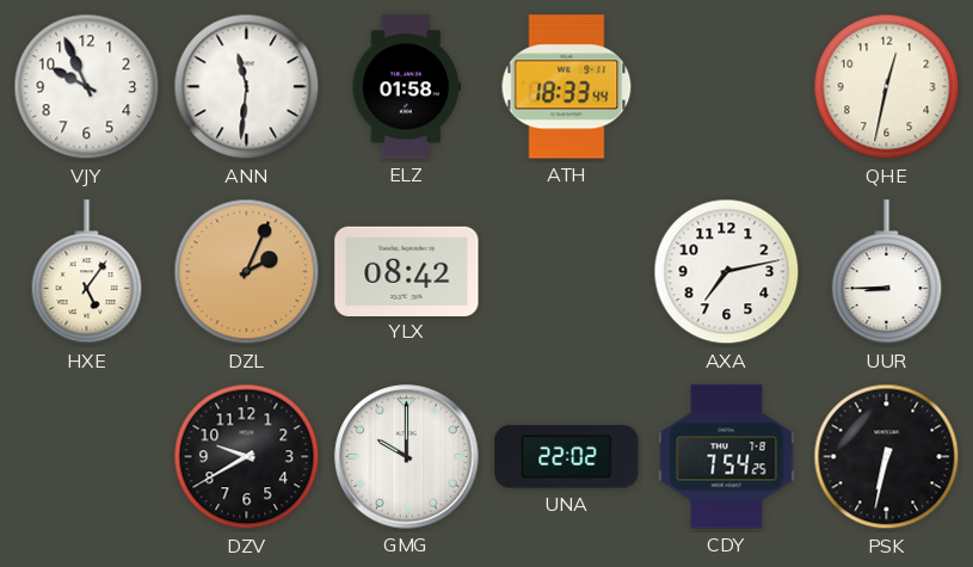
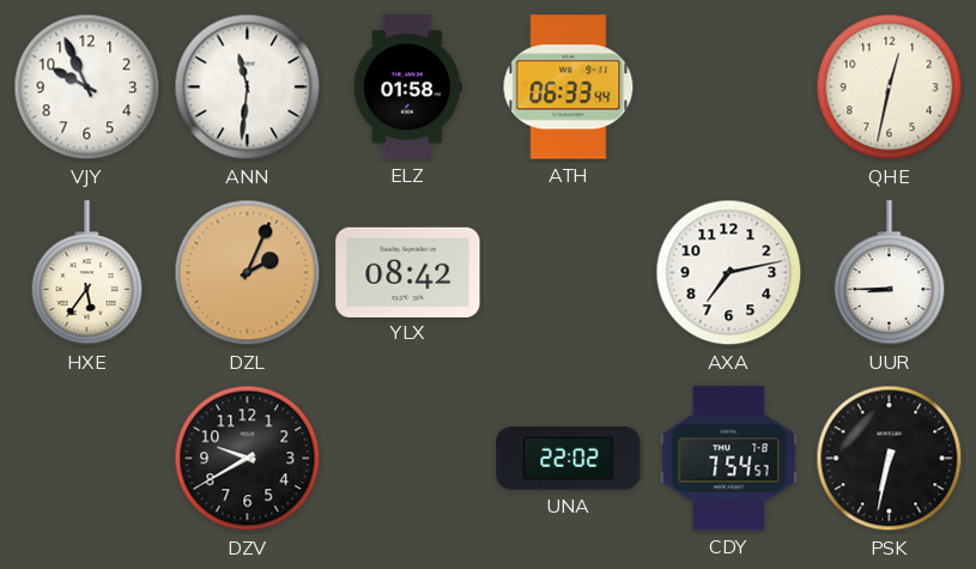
ATH: 18:33 -> 06:33
HXE: 5:06 -> 5:36
GMG: 10:00 -> none
CDY: 7:54:25 -> 7:54:57
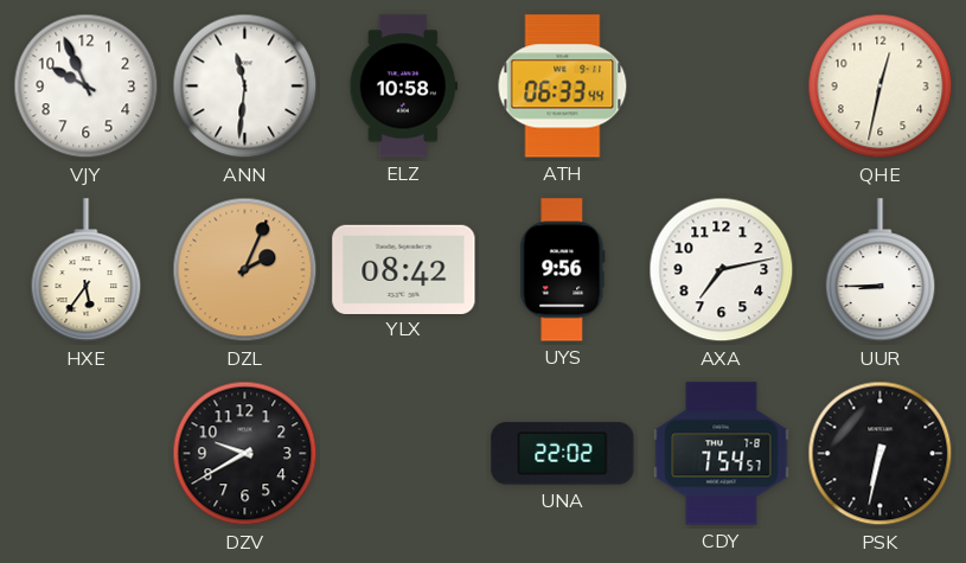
ELZ: 01:58 -> 10:58
UYS: none -> 9:56
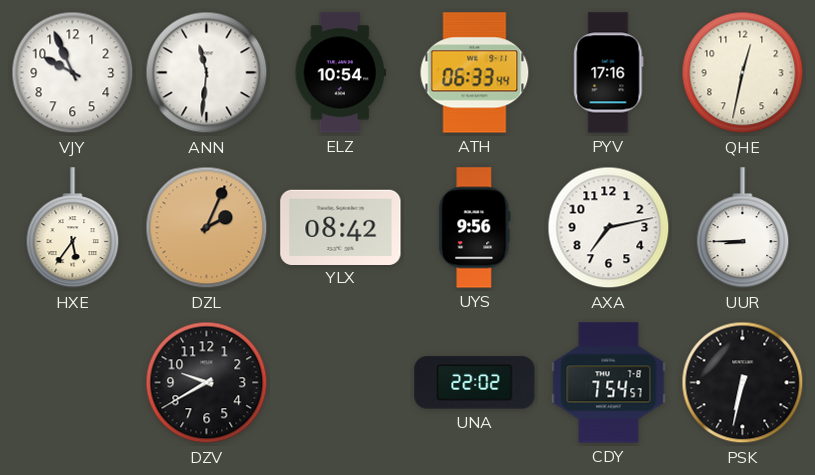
ELZ: 10:58 -> 10:54
PYV: none -> 17:16
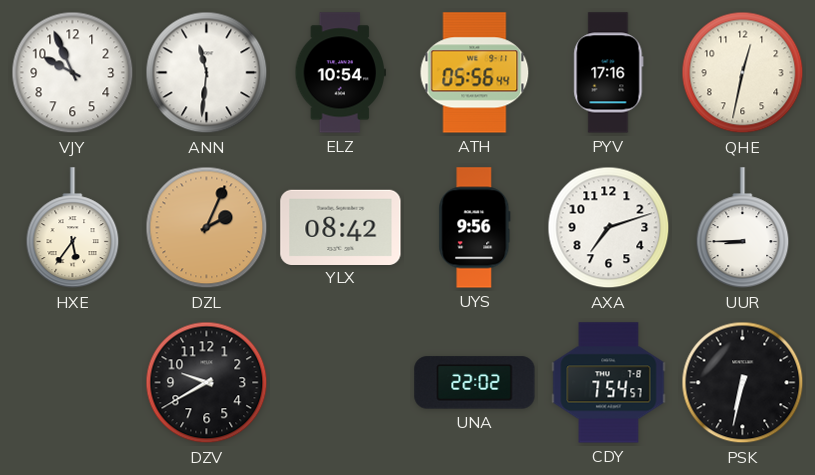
ATH: 06:33 -> 05:56
AXA: 7:13 -> 7:12
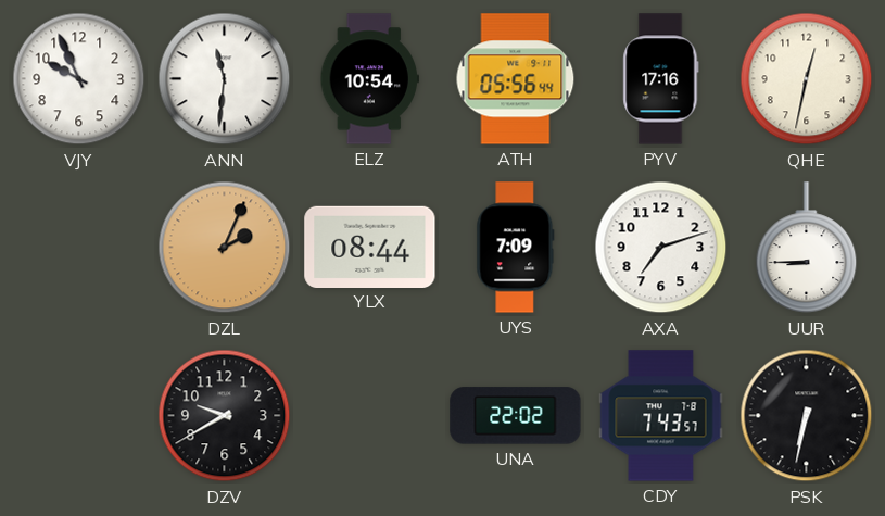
HXE: 5:36 -> none
YLX: 08:42 -> 08:44
UYS: 9:56 -> 7:09
CDY: 7:54 -> 7:43
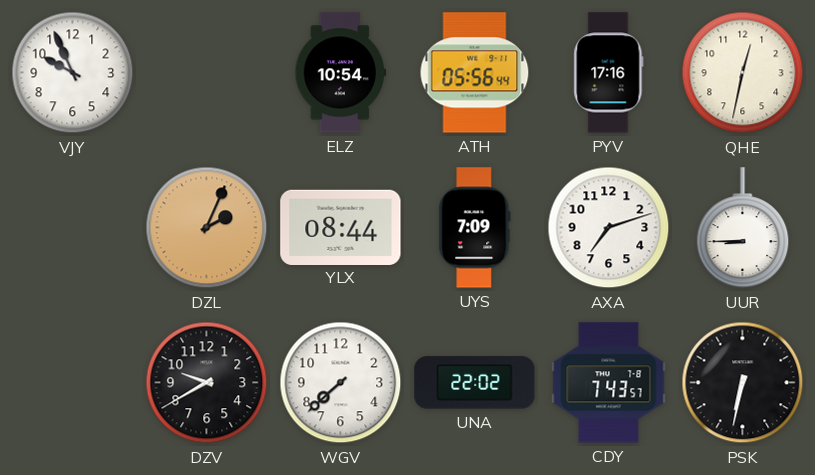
ANN: 11:31 -> none
WGV: none -> 7:38
